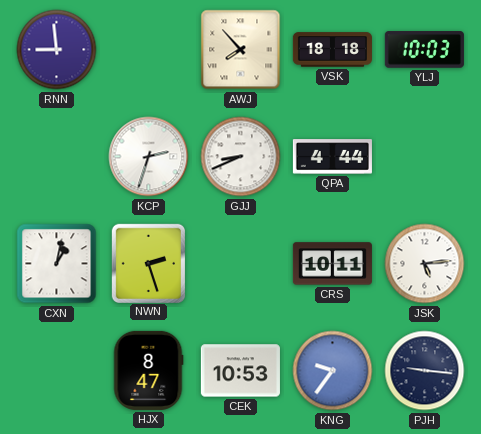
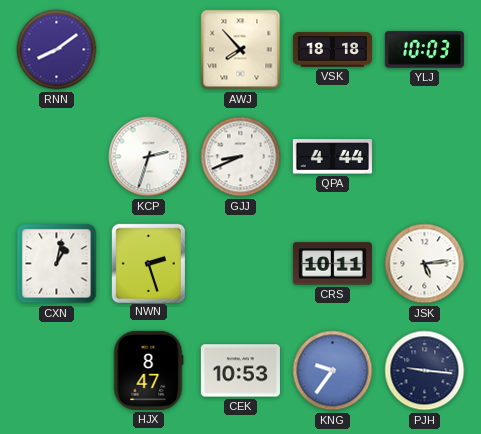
RNN: 8:59 -> 8:09
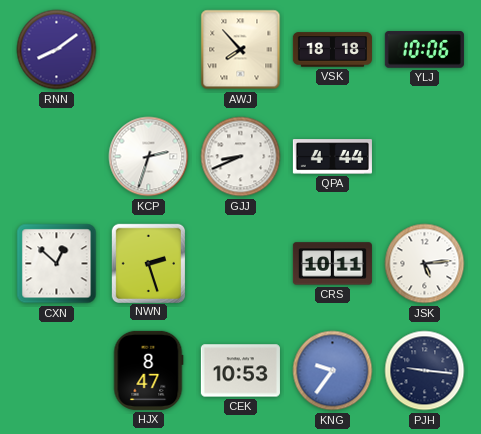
YLJ: 10:03 -> 10:06
CXN: 1:02 -> 12:52
